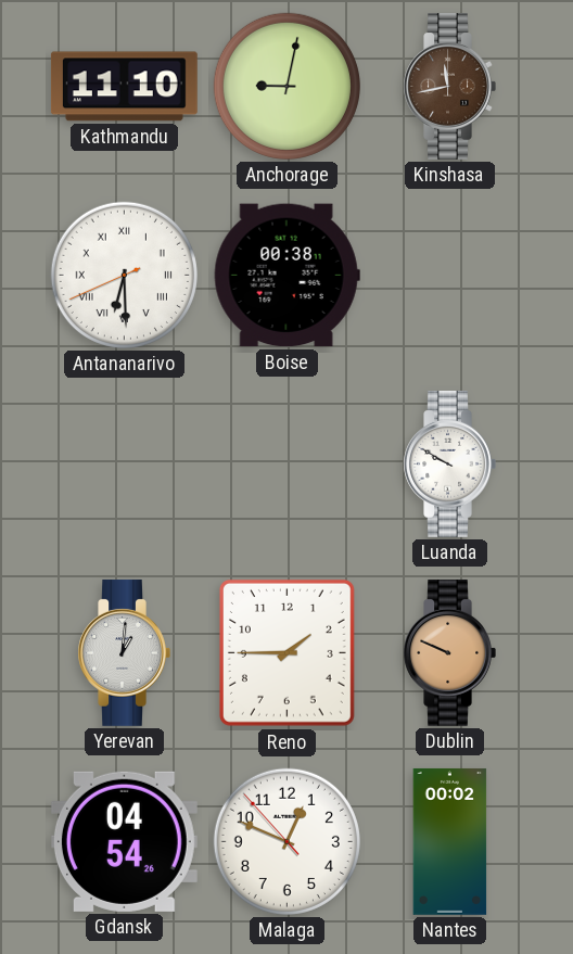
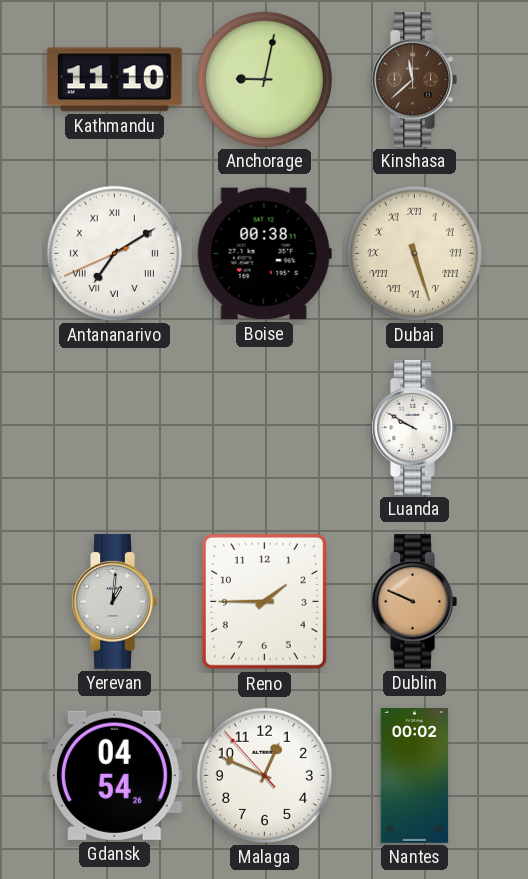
Kinshasa: 11:43 -> 11:38
Antananarivo: 6:29 -> 7:09
Dubai: none -> 5:27
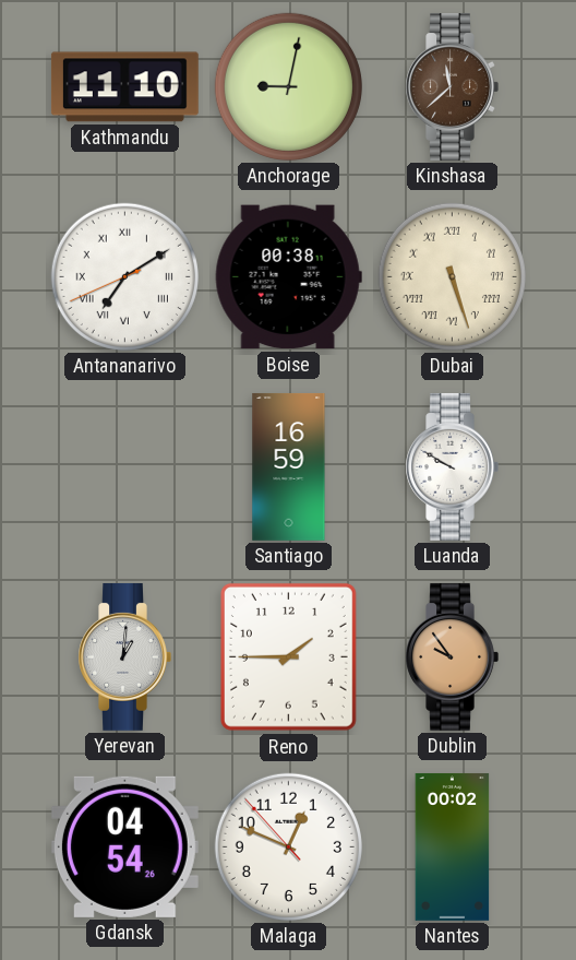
Santiago: none -> 16:59
Dublin: 9:49 -> 9:54
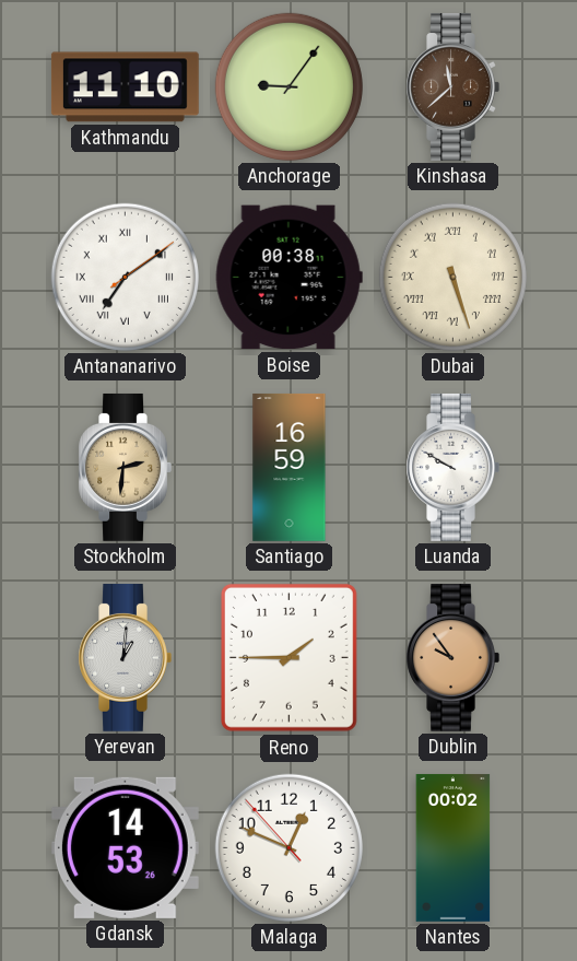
Anchorage: 9:02 -> 9:06
Antananarivo: 7:09:41 -> 7:09:09
Stockholm: none -> 2:31
Gdansk: 04:54 -> 14:53
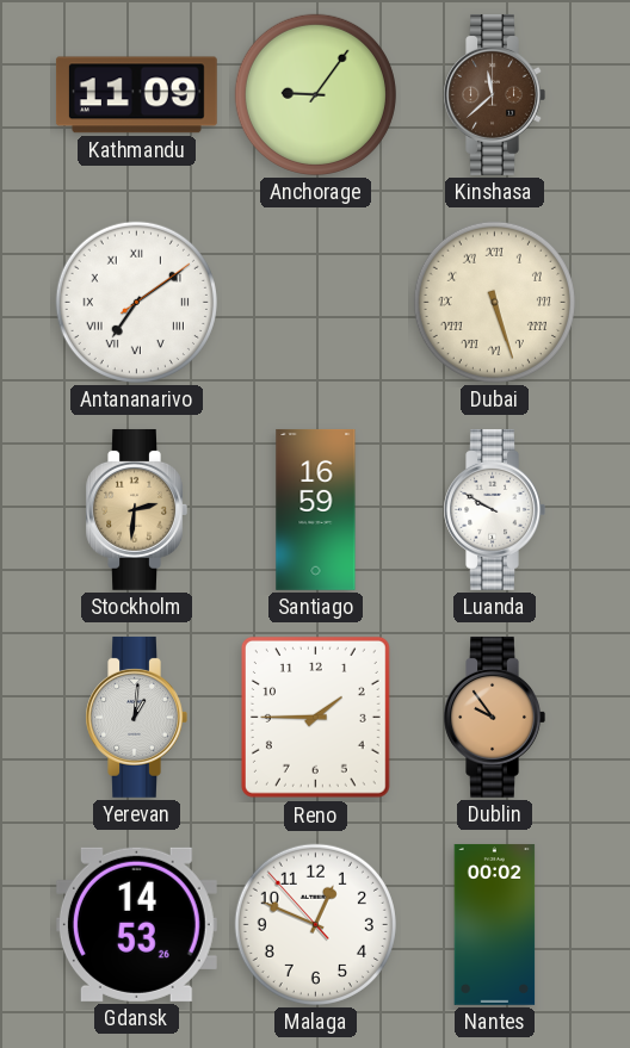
Kathmandu: 11:10 -> 11:09
Boise: 00:38 -> none
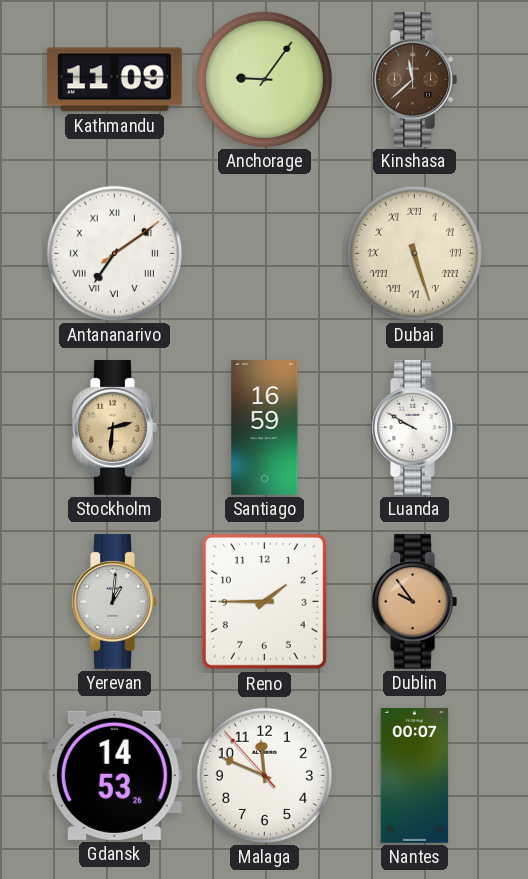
Malaga: 12:48 -> 11:48
Nantes: 00:02 -> 00:07
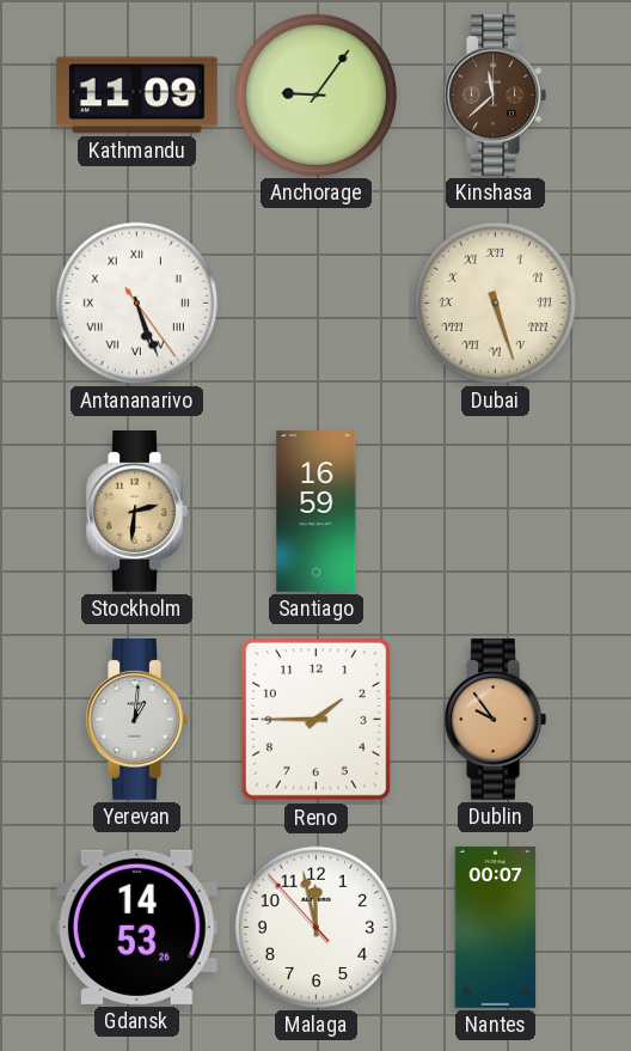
Antananarivo: 7:09 -> 5:26
Luanda: 9:50 -> none
Malaga: 11:48 -> 11:57
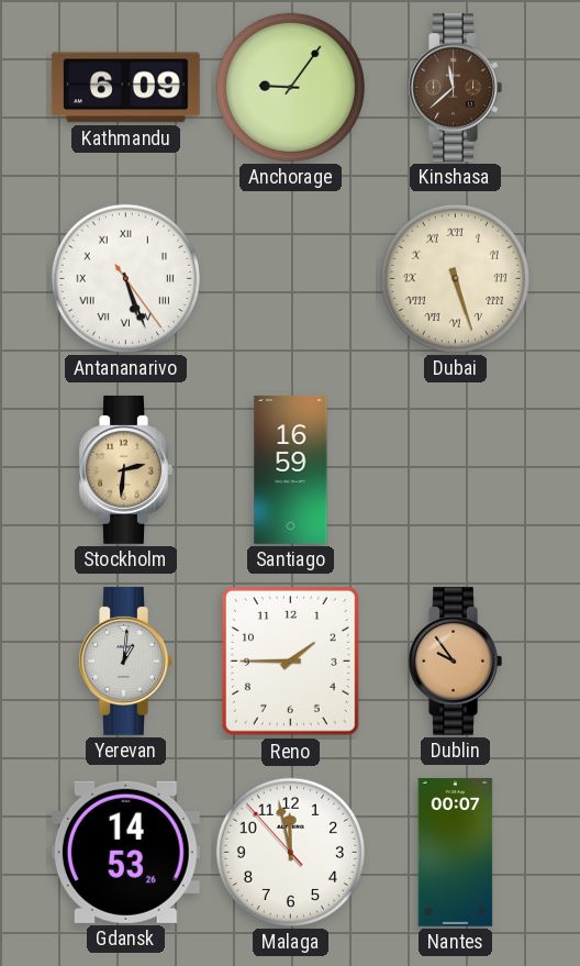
Kathmandu: 11:09 -> 6:09
